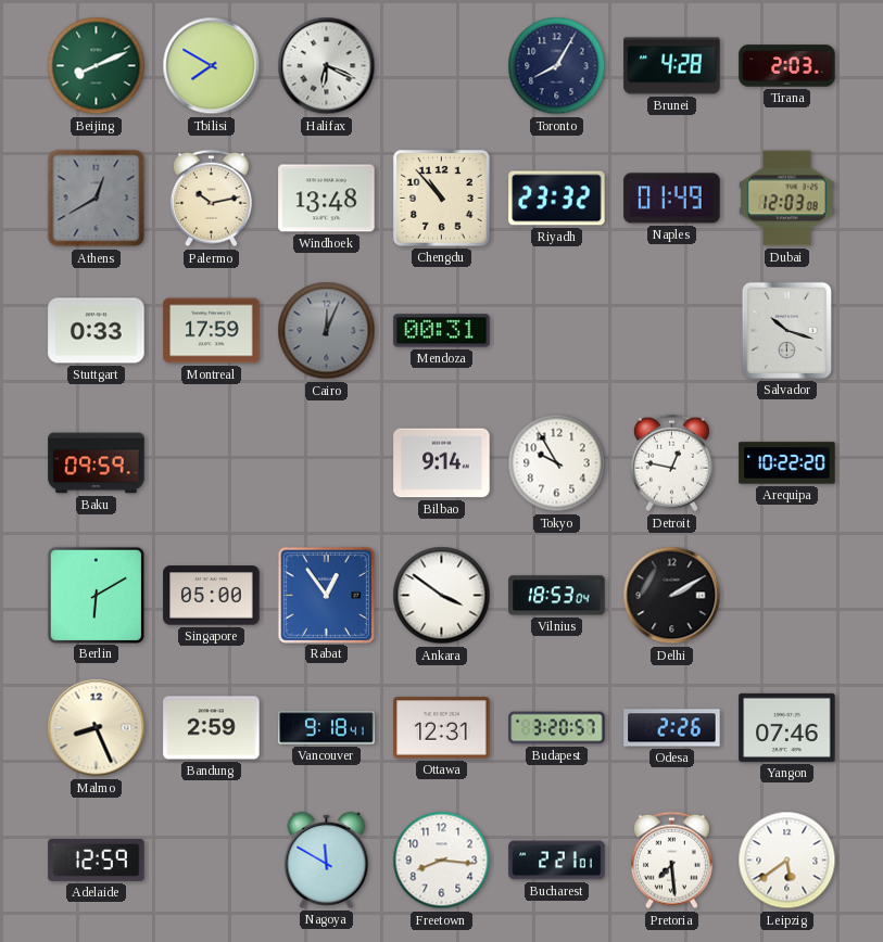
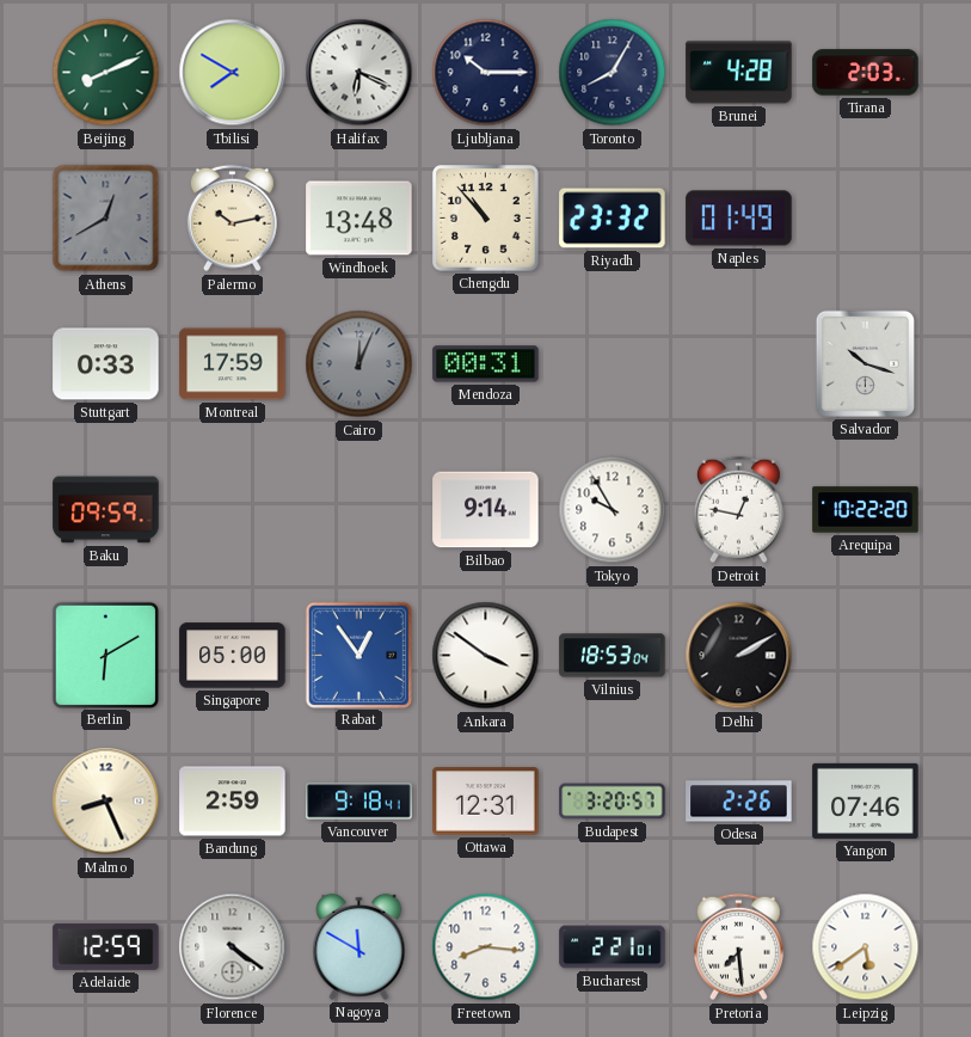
Ljubljana: none -> 10:15
Dubai: 12:03 -> none
Florence: none -> 4:21
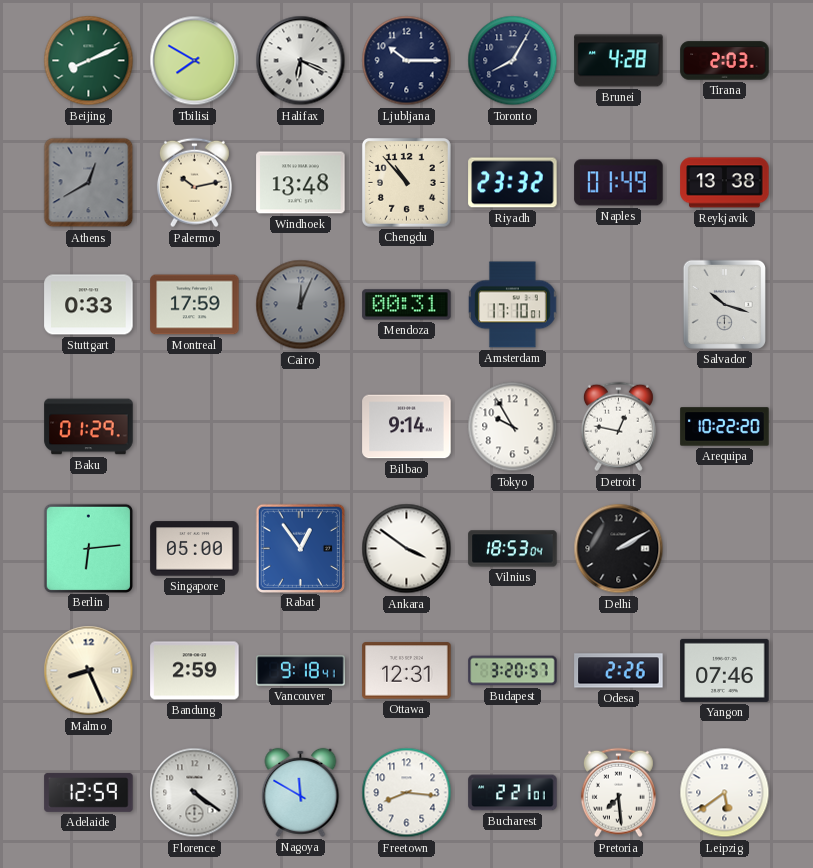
Reykjavik: none -> 13:38
Amsterdam: none -> 17:10
Baku: 09:59 -> 01:29
Berlin: 6:10 -> 6:14
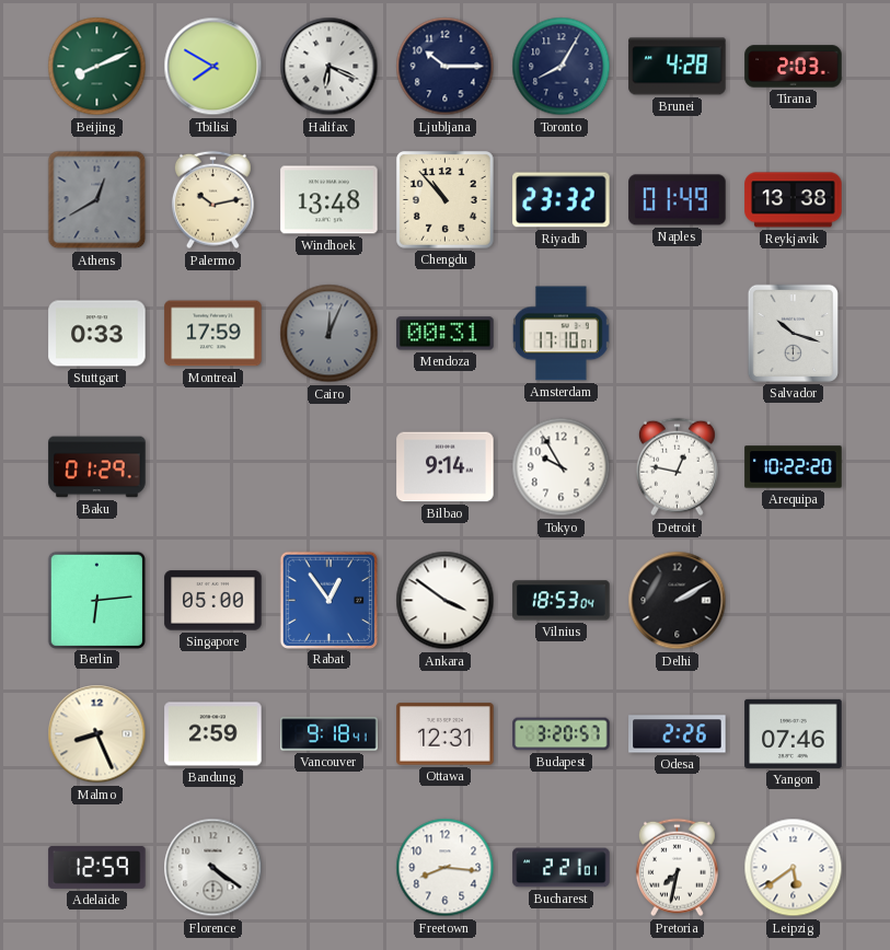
Nagoya: 11:50 -> none
Pretoria: 7:29 -> 7:32
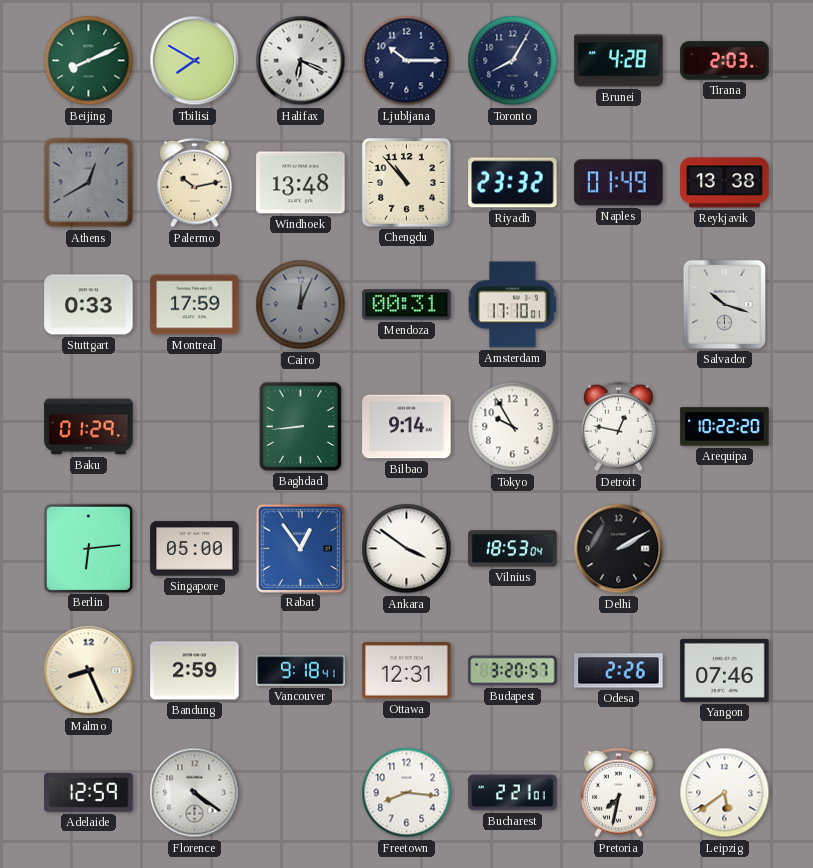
Baghdad: none -> 8:44
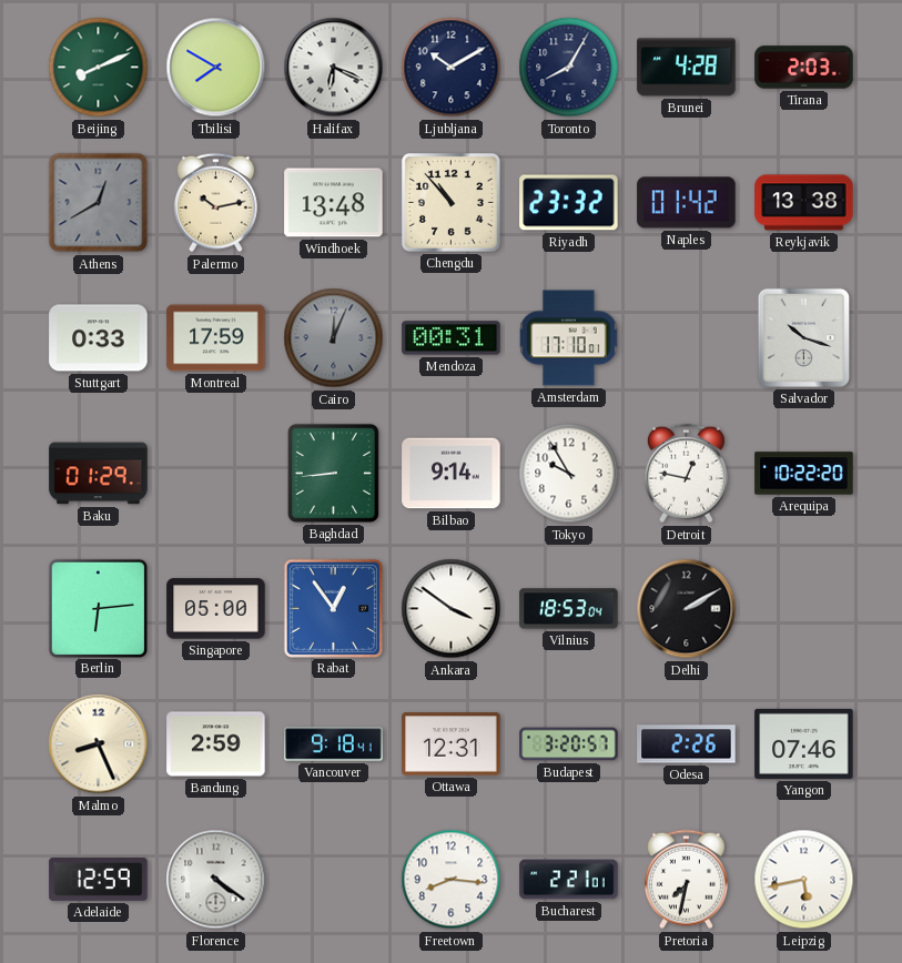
Ljubljana: 10:15 -> 10:10
Naples: 01:49 -> 01:42
Leipzig: 5:39 -> 5:43
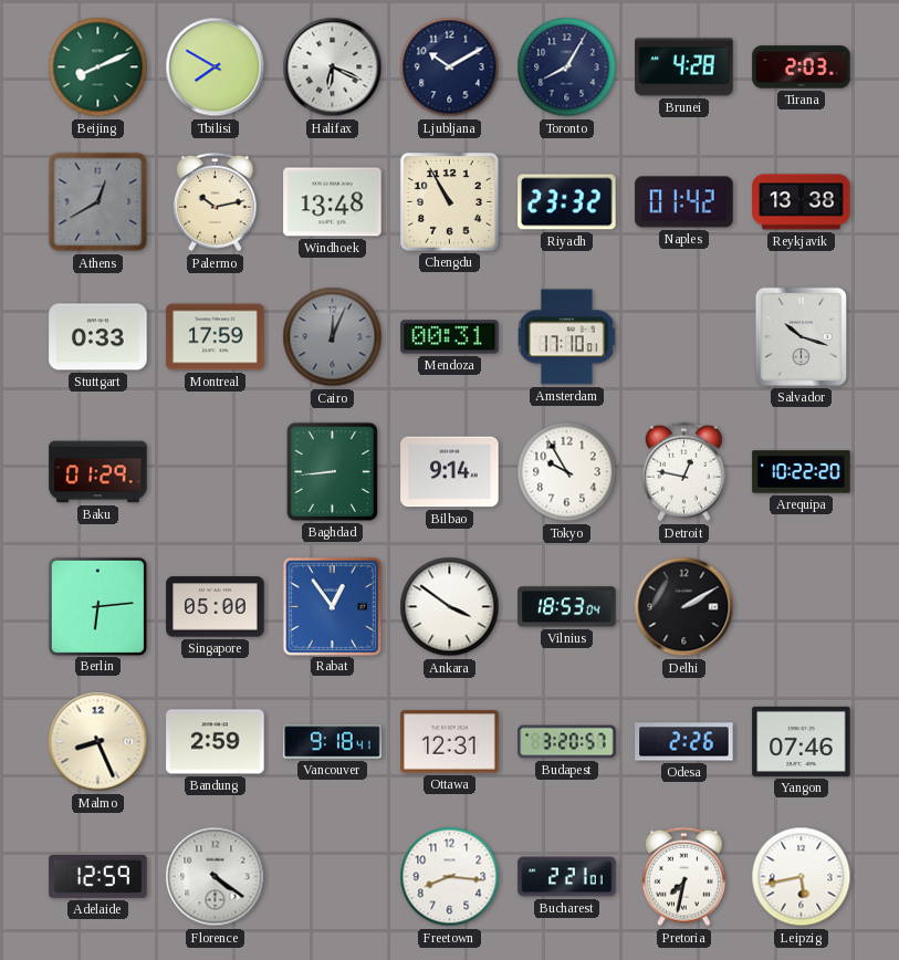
Chengdu: 10:53 -> 10:55
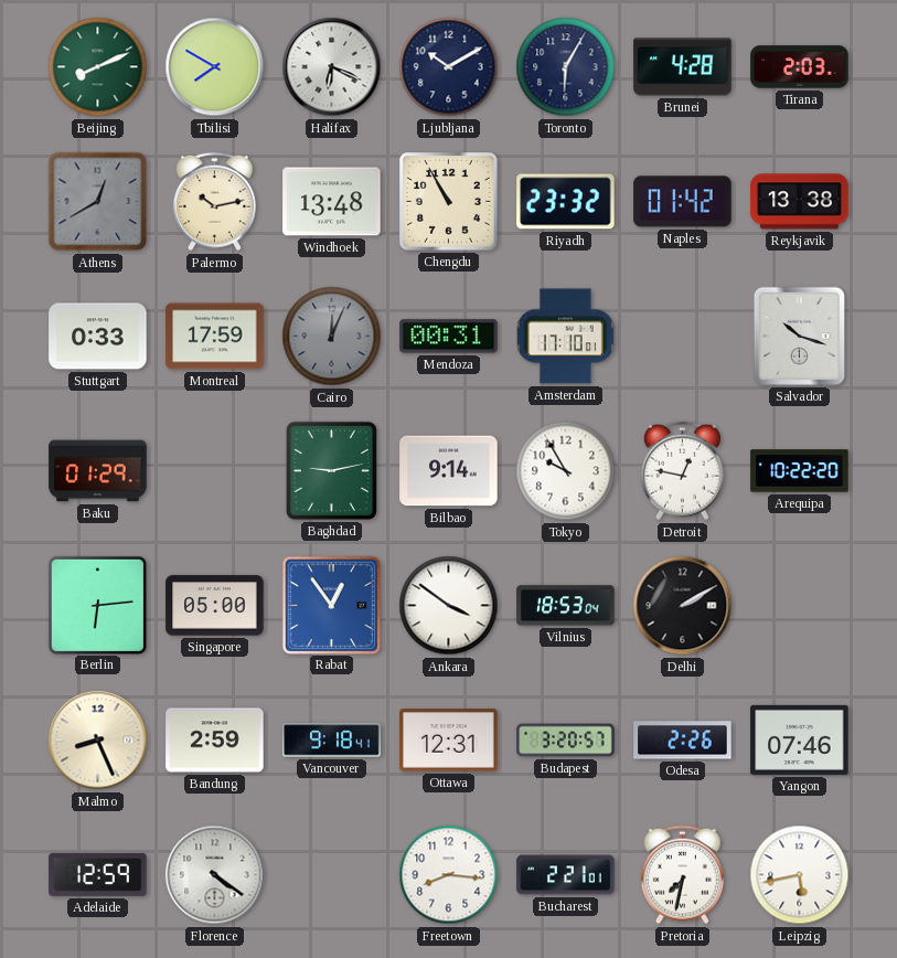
Toronto: 8:05 -> 6:05
Baghdad: 8:44 -> 9:13
